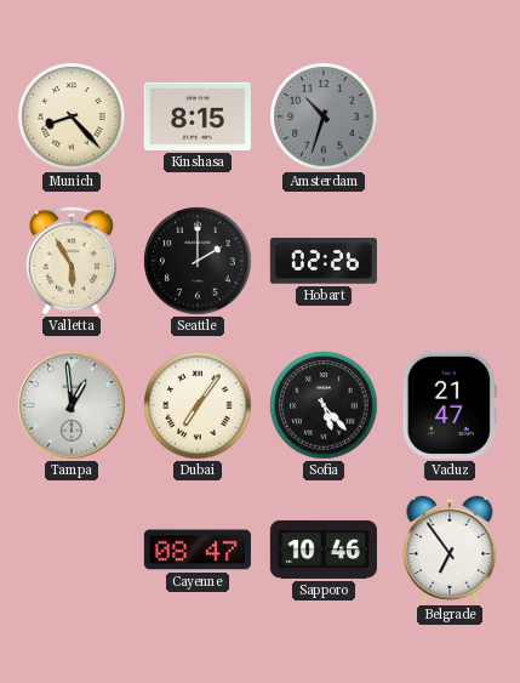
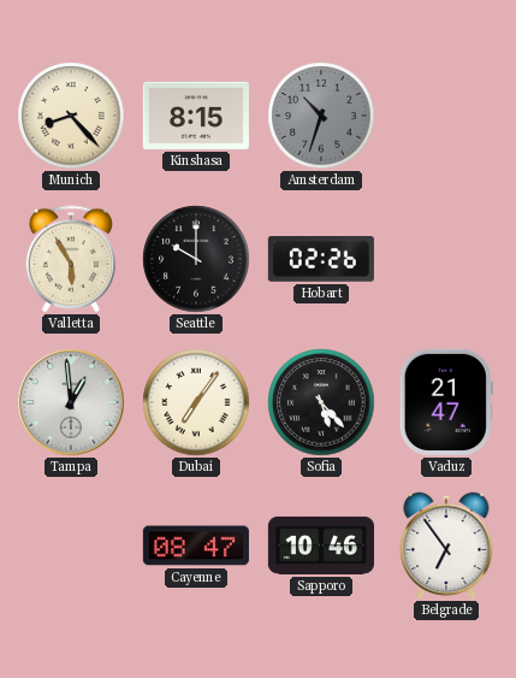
Seattle: 2:00 -> 10:00
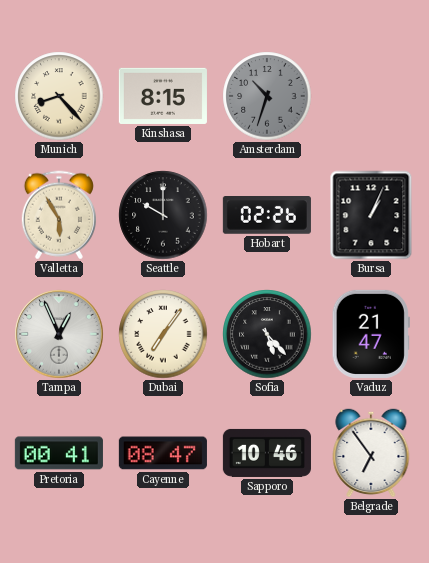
Bursa: none -> 1:04
Tampa: 12:59 -> 12:56
Pretoria: none -> 00:41
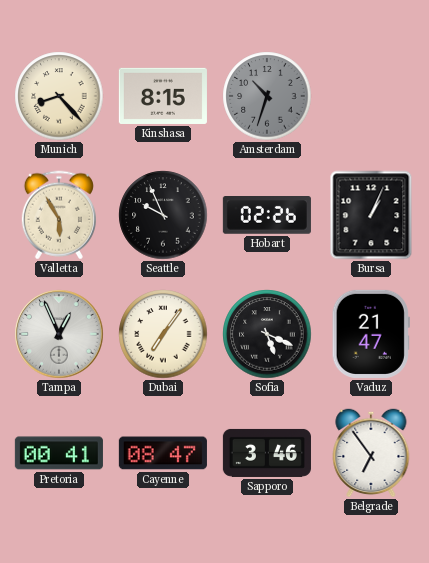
Seattle: 10:00 -> 9:56
Sofia: 5:23 -> 5:19
Sapporo: 10:46 -> 3:46
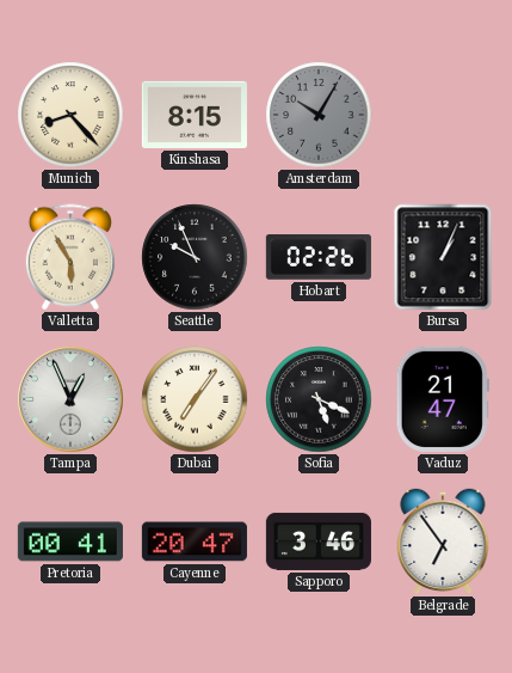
Amsterdam: 10:33 -> 10:05
Cayenne: 08:47 -> 20:47
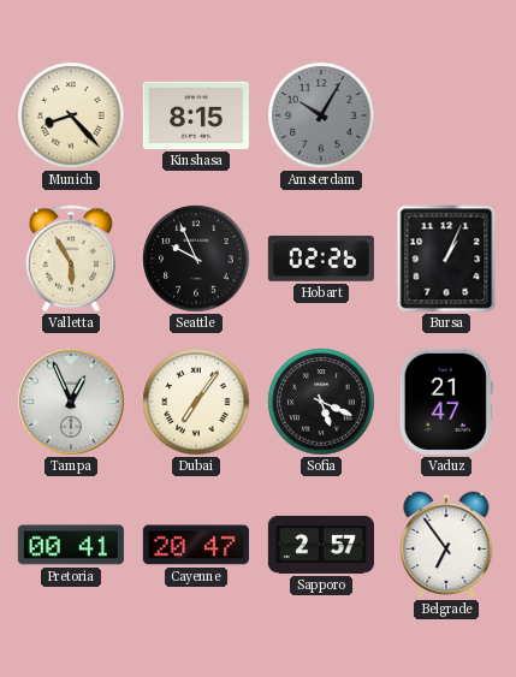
Sapporo: 3:46 -> 2:57
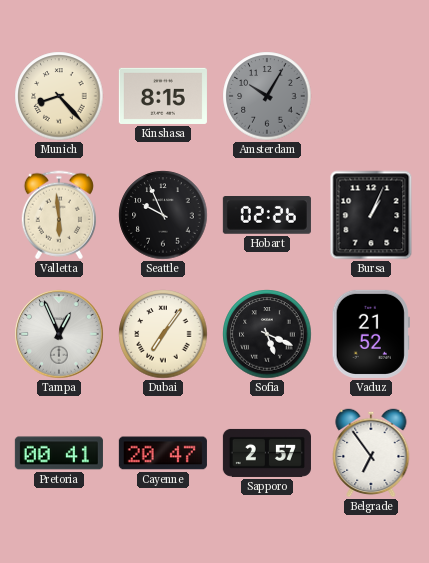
Valletta: 5:55 -> 5:59
Vaduz: 21:47 -> 21:52
